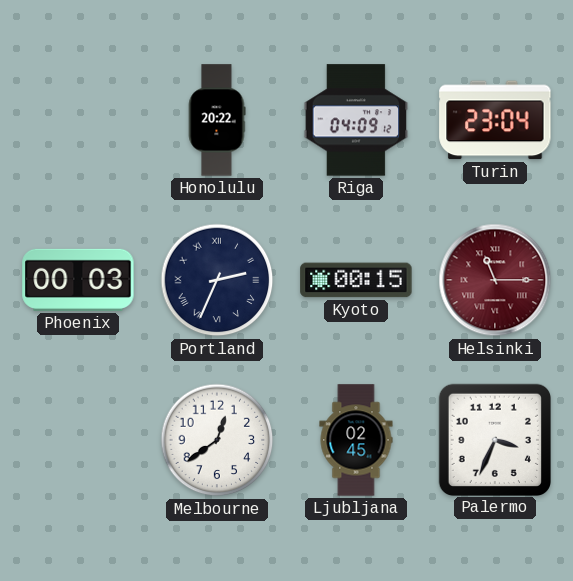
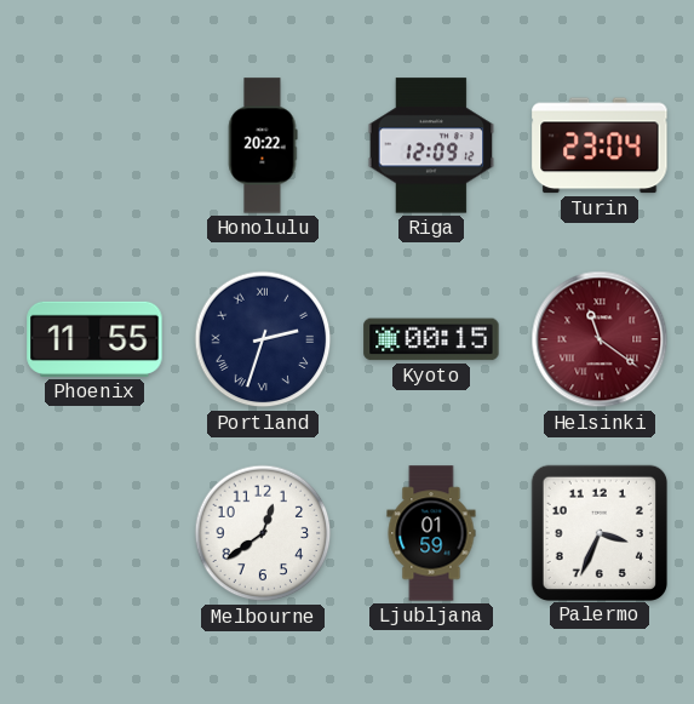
Riga: 04:09 -> 12:09
Phoenix: 00:03 -> 11:55
Portland: 2:34 -> 2:33
Helsinki: 11:15 -> 11:21
Ljubljana: 02:45 -> 01:59
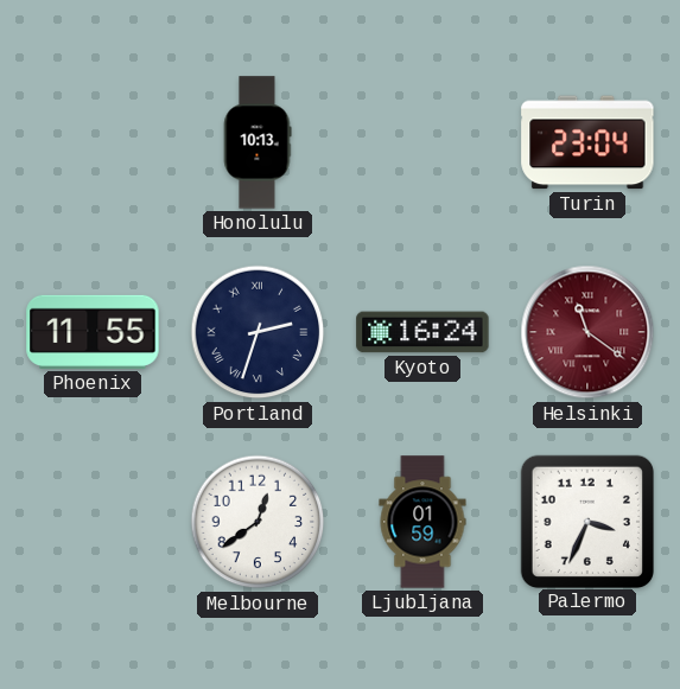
Honolulu: 20:22 -> 10:13
Riga: 12:09 -> none
Kyoto: 00:15 -> 16:24
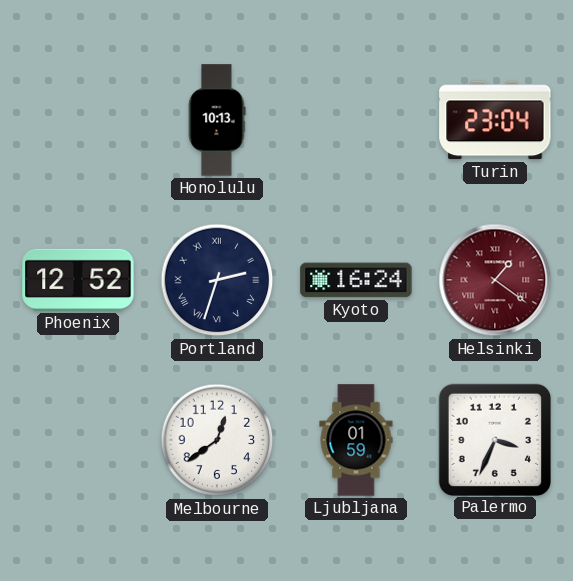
Phoenix: 11:55 -> 12:52
Helsinki: 11:21 -> 1:21
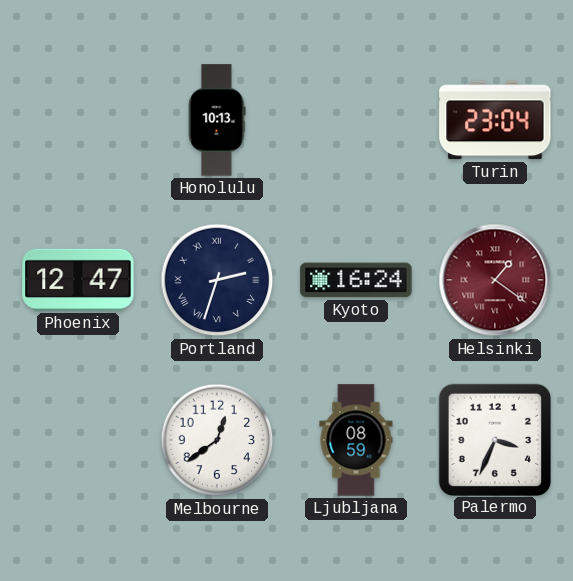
Phoenix: 12:52 -> 12:47
Ljubljana: 01:59 -> 08:59
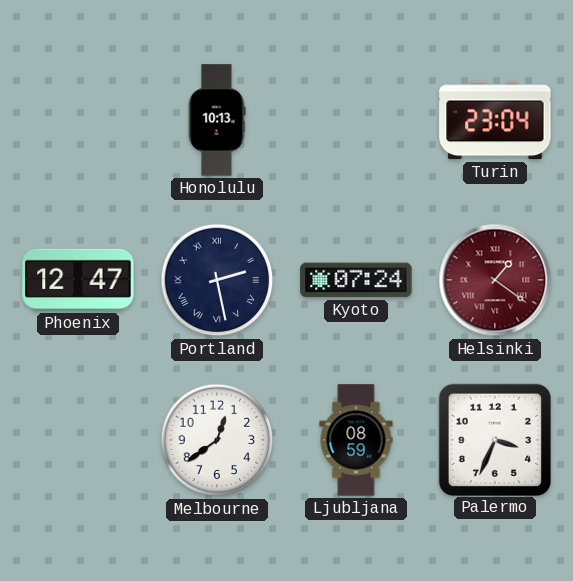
Portland: 2:33 -> 2:28
Kyoto: 16:24 -> 07:24
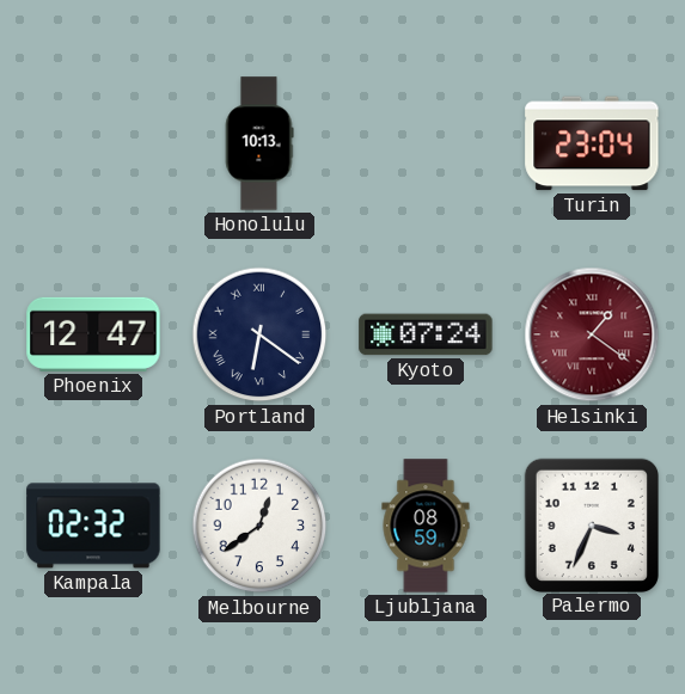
Portland: 2:28 -> 6:21
Kampala: none -> 02:32
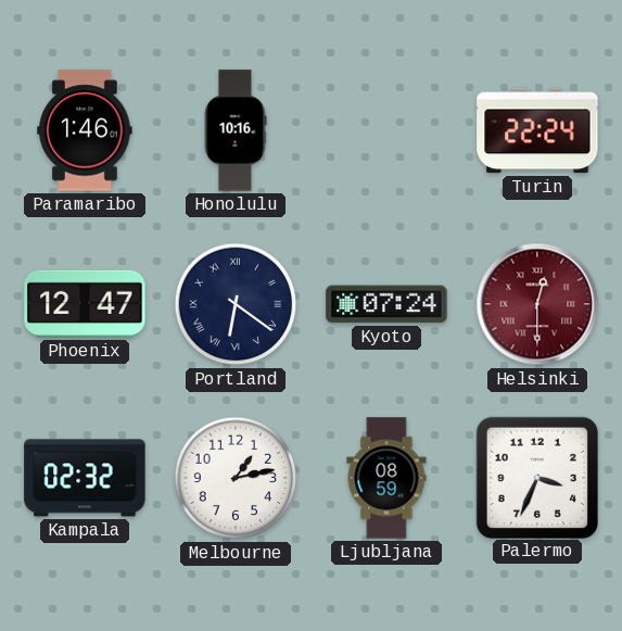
Paramaribo: none -> 1:46
Honolulu: 10:13 -> 10:16
Turin: 23:04 -> 22:24
Helsinki: 1:21 -> 12:30
Melbourne: 12:39 -> 1:13
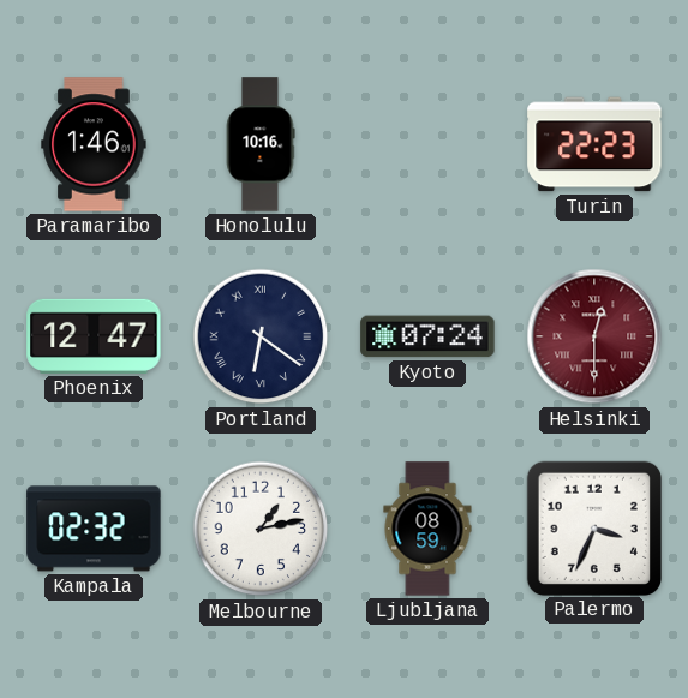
Turin: 22:24 -> 22:23
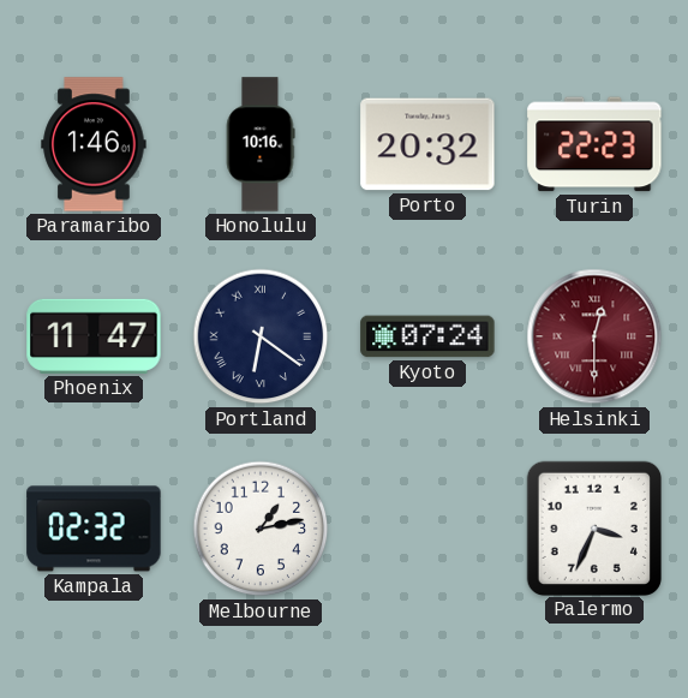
Porto: none -> 20:32
Phoenix: 12:47 -> 11:47
Ljubljana: 08:59 -> none
